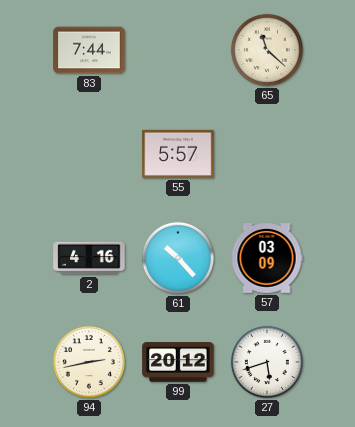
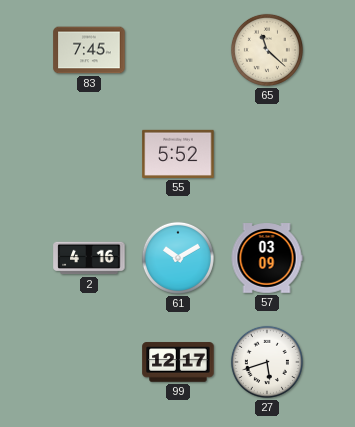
83: 7:44 -> 7:45
55: 5:57 -> 5:52
61: 10:23 -> 10:10
94: 2:43 -> none
99: 20:12 -> 12:17
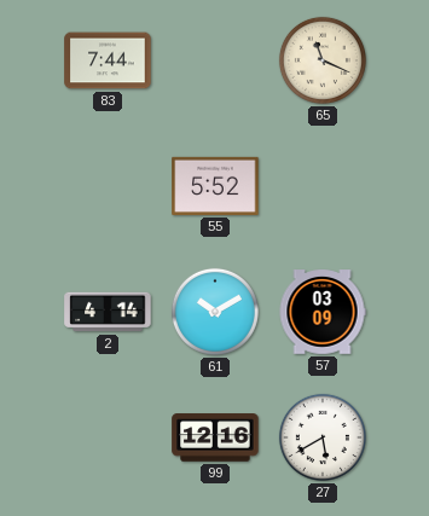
83: 7:45 -> 7:44
65: 11:22 -> 11:19
2: 4:16 -> 4:14
99: 12:17 -> 12:16
27: 5:42 -> 5:40
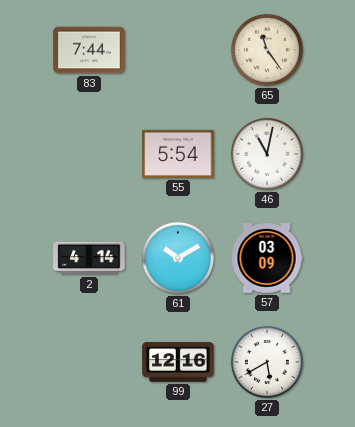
65: 11:19 -> 11:24
55: 5:52 -> 5:54
46: none -> 11:02
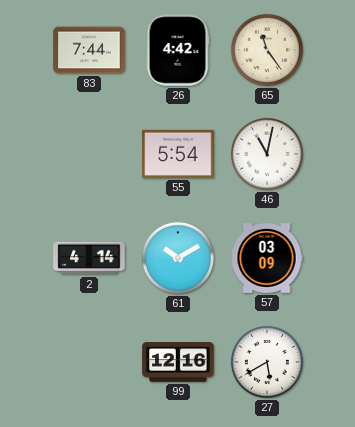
26: none -> 4:42
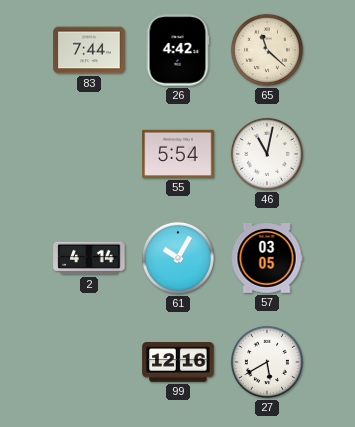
65: 11:24 -> 11:22
61: 10:10 -> 10:05
57: 03:09 -> 03:05
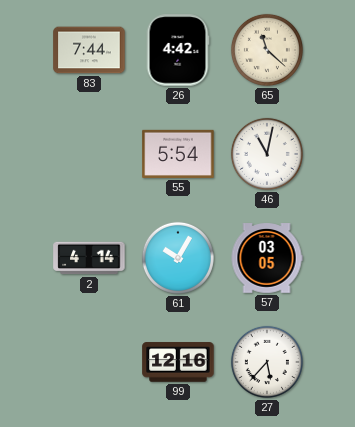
27: 5:40 -> 5:37
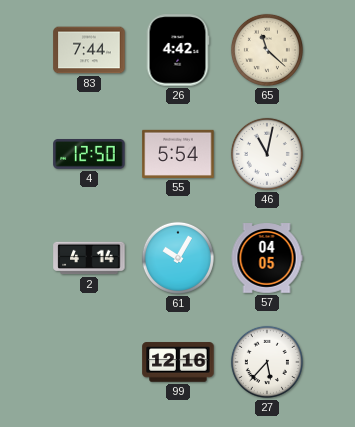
4: none -> 12:50
57: 03:05 -> 04:05
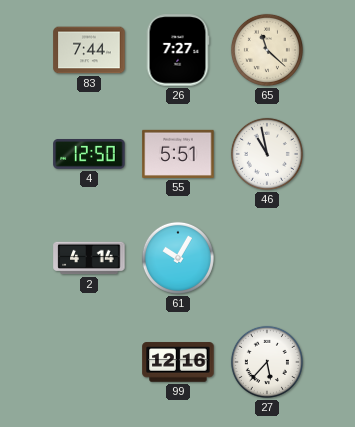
26: 4:42 -> 7:27
55: 5:54 -> 5:51
46: 11:02 -> 10:58
57: 04:05 -> none
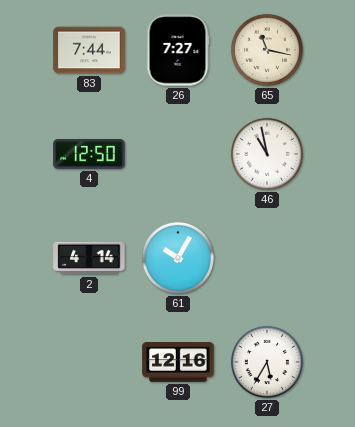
65: 11:22 -> 11:17
55: 5:51 -> none
27: 5:37 -> 5:35
